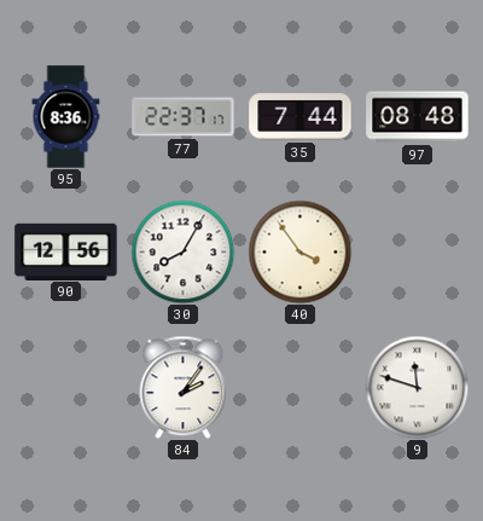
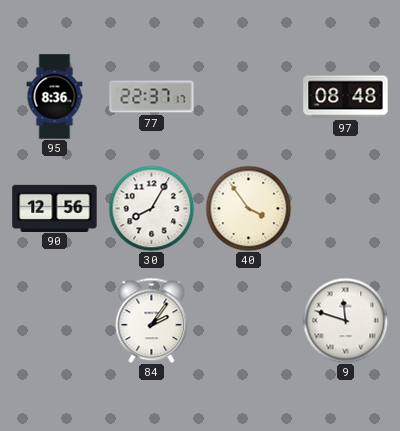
35: 7:44 -> none
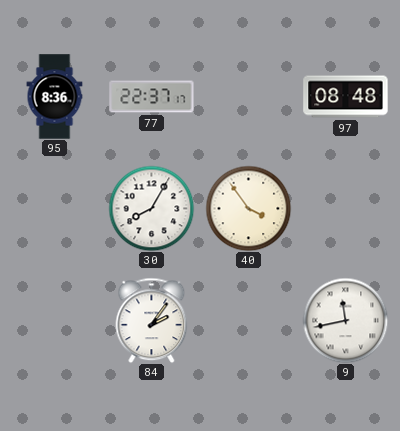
90: 12:56 -> none
9: 11:48 -> 11:43
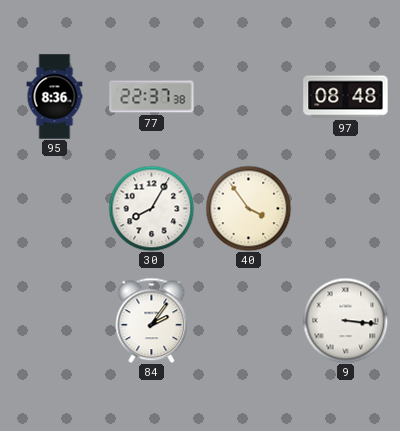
77: 22:37:17 -> 22:37:38
9: 11:43 -> 3:16
